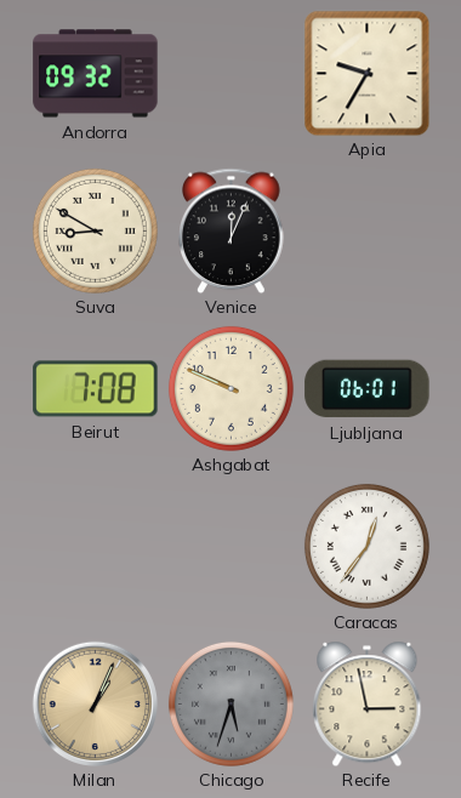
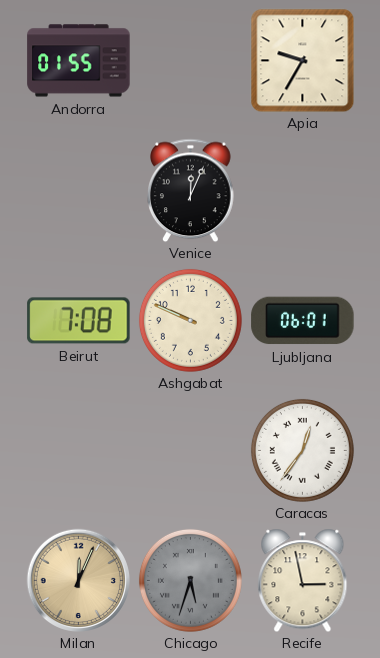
Andorra: 09:32 -> 01:55
Suva: 8:50 -> none
Milan: 1:04 -> 12:04
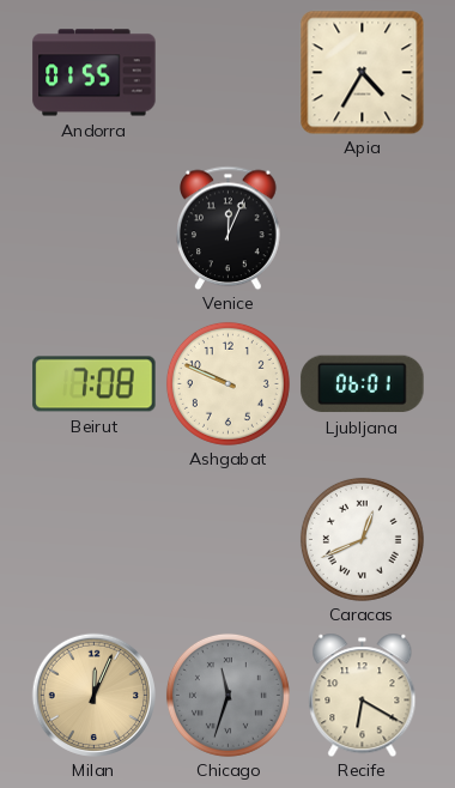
Apia: 9:35 -> 4:35
Caracas: 12:36 -> 12:41
Chicago: 5:33 -> 11:33
Recife: 2:58 -> 6:20
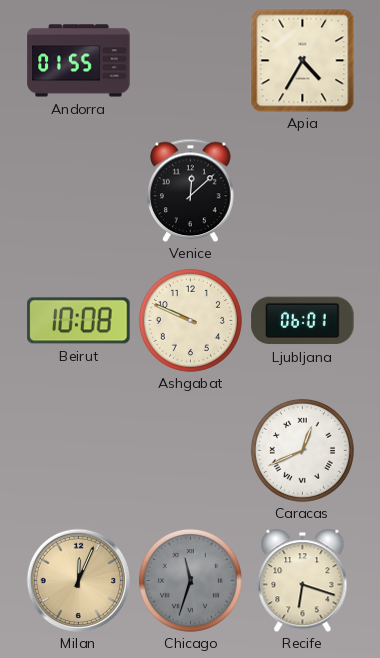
Venice: 12:04 -> 12:08
Beirut: 7:08 -> 10:08
Recife: 6:20 -> 6:18
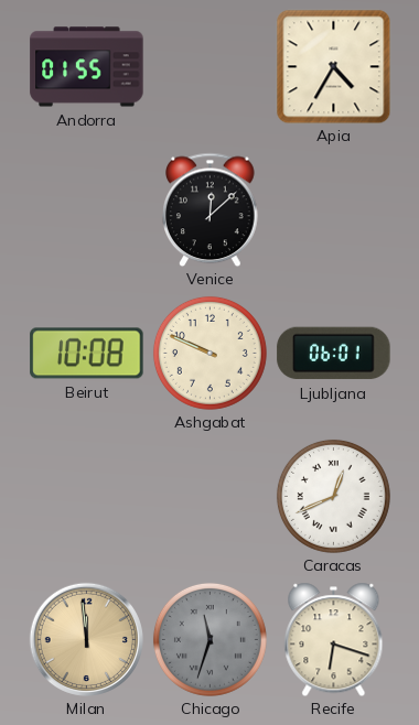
Milan: 12:04 -> 11:59
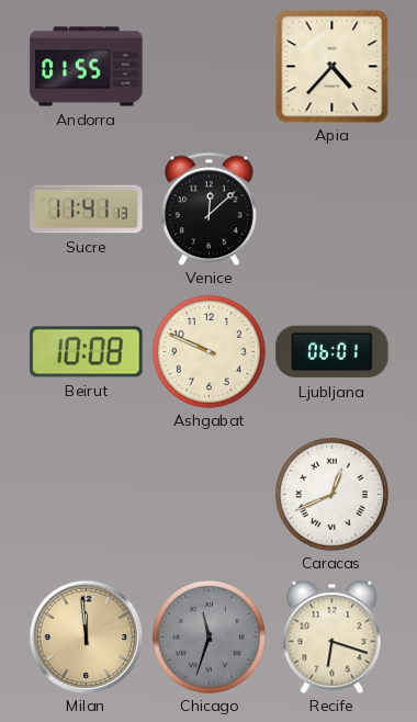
Apia: 4:35 -> 4:37
Sucre: none -> 11:41
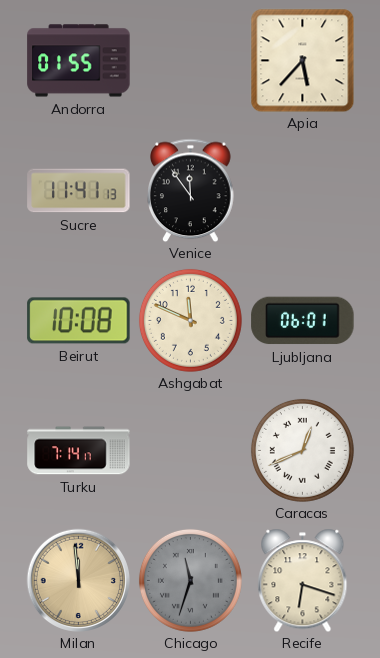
Apia: 4:37 -> 5:37
Venice: 12:08 -> 11:54
Ashgabat: 9:49 -> 11:49
Turku: none -> 7:14
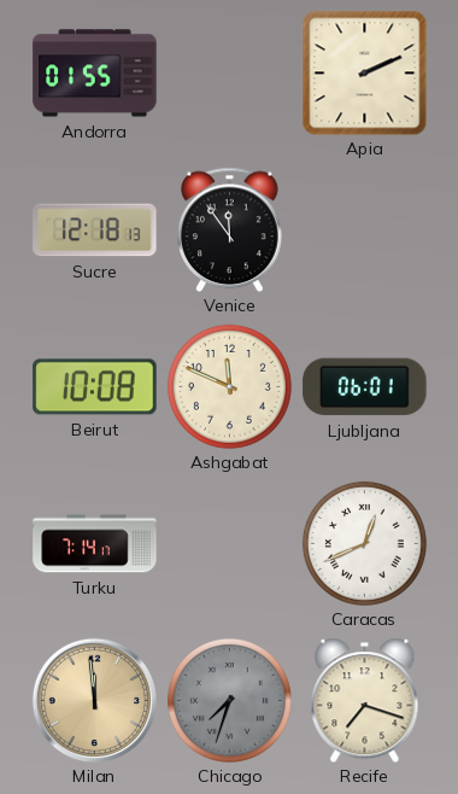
Apia: 5:37 -> 2:11
Sucre: 11:41 -> 12:18
Chicago: 11:33 -> 7:33
Recife: 6:18 -> 7:18
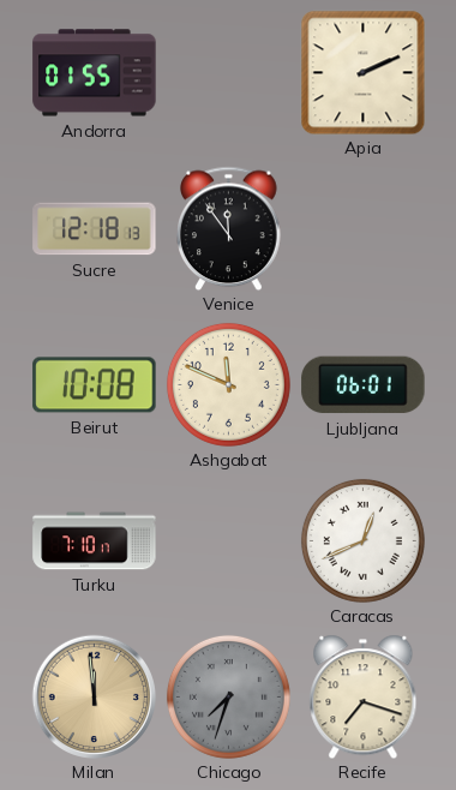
Turku: 7:14 -> 7:10
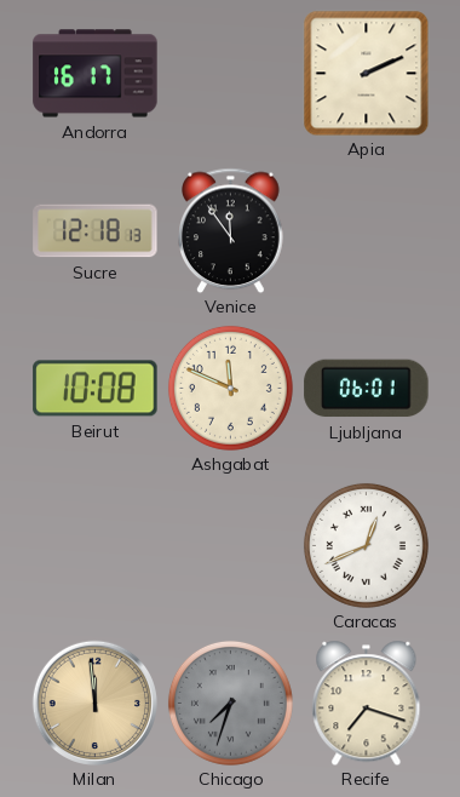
Andorra: 01:55 -> 16:17
Turku: 7:10 -> none
